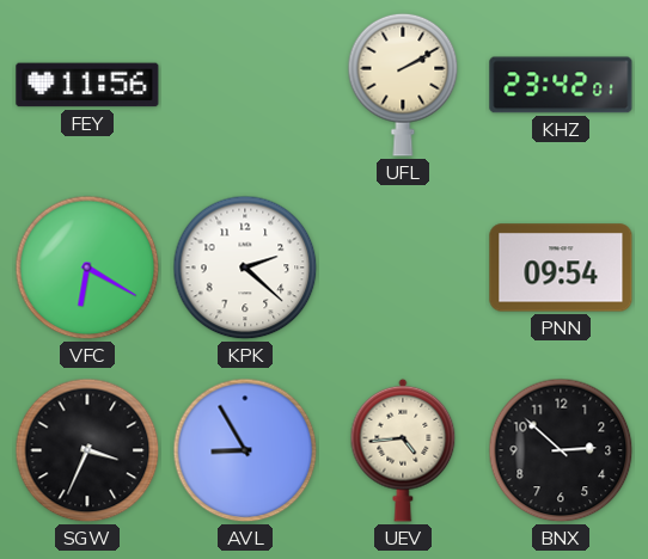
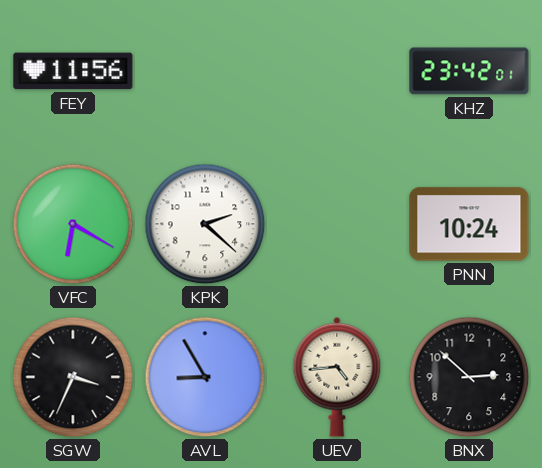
UFL: 2:10 -> none
PNN: 09:54 -> 10:24
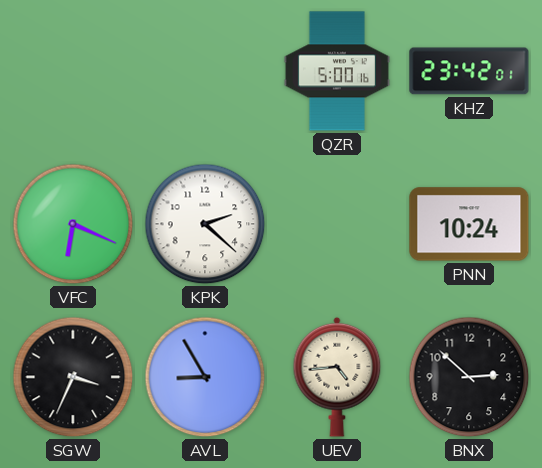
FEY: 11:56 -> none
QZR: none -> 5:00
VFC: 6:20 -> 6:19
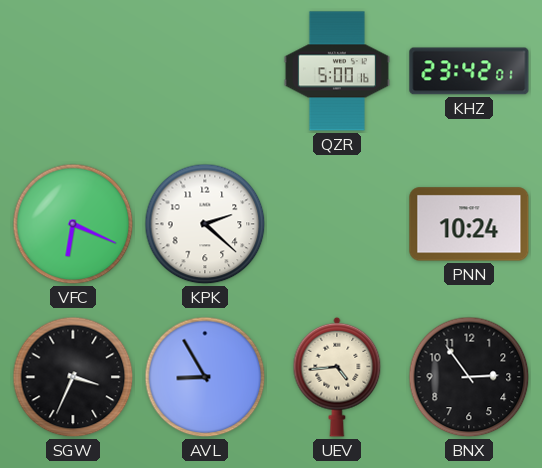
BNX: 2:52 -> 2:54
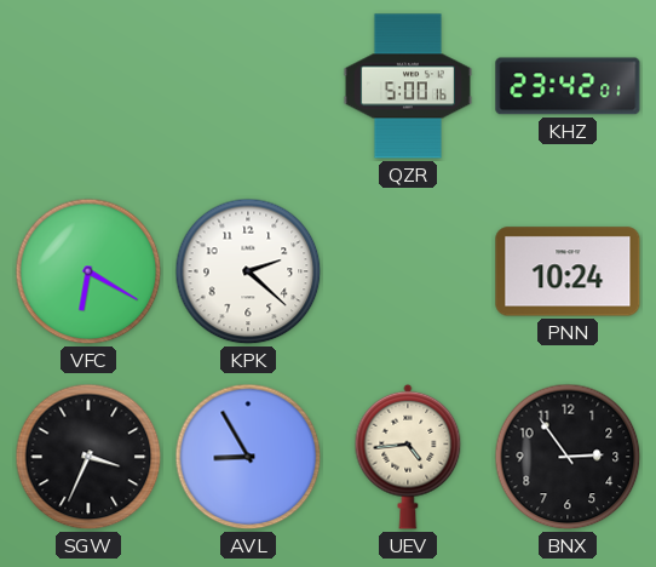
VFC: 6:19 -> 6:20
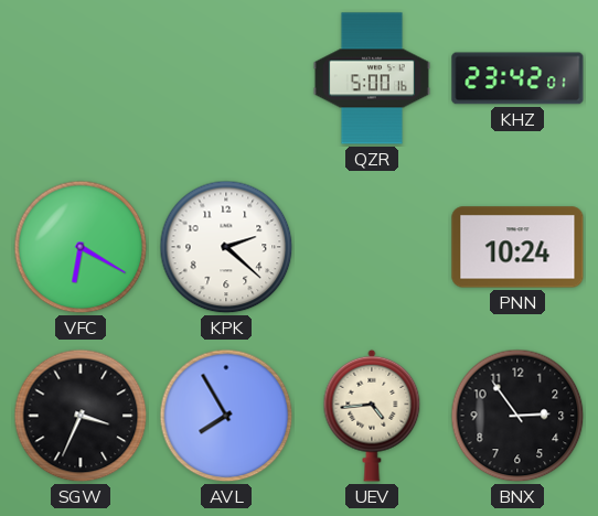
AVL: 8:55 -> 7:55
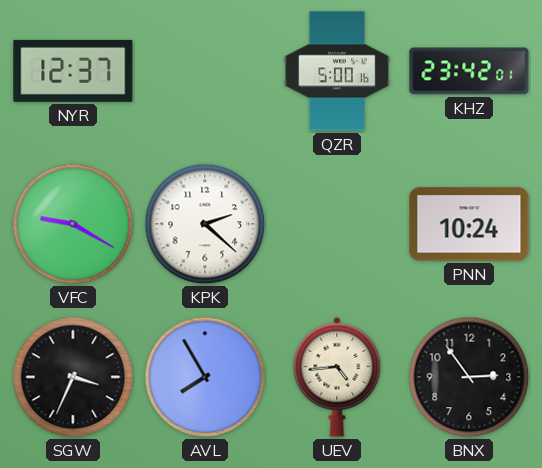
NYR: none -> 12:37
VFC: 6:20 -> 9:20
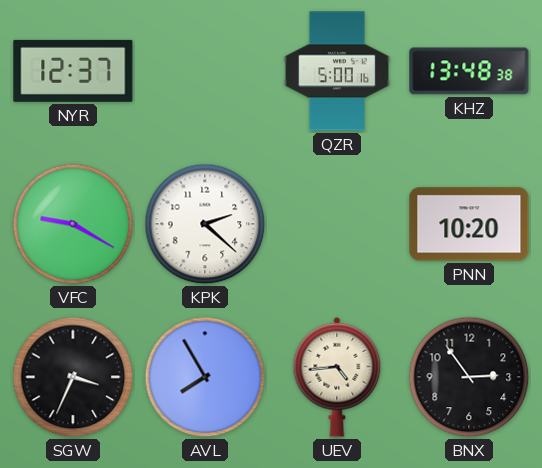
KHZ: 23:42 -> 13:48
PNN: 10:24 -> 10:20
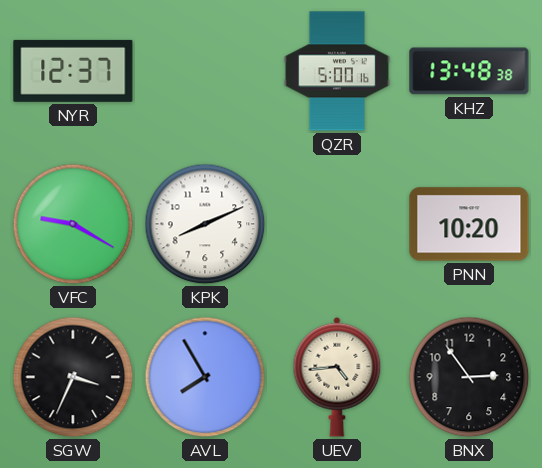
KPK: 2:22 -> 8:11
